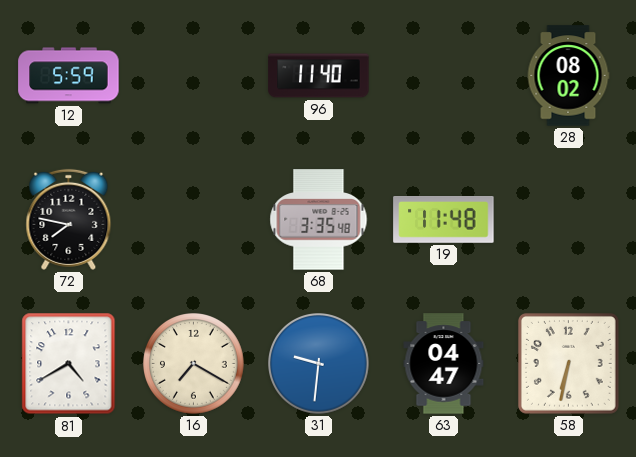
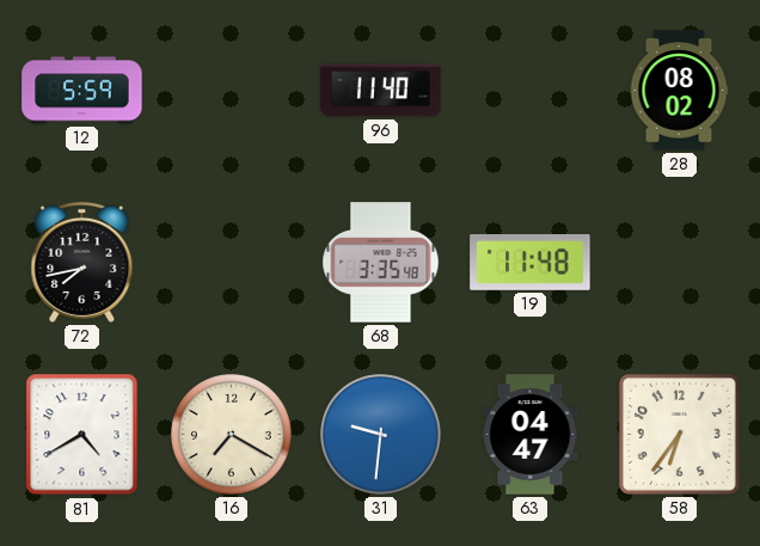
72: 7:47 -> 7:43
58: 6:32 -> 6:36
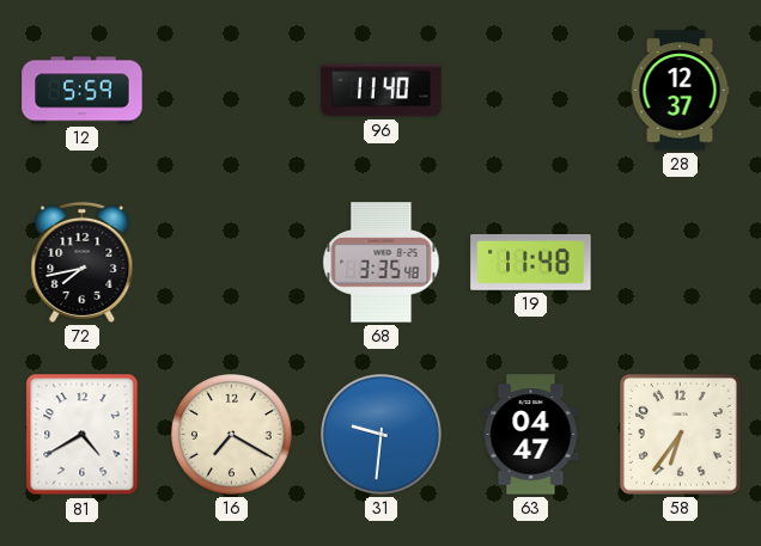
28: 08:02 -> 12:37
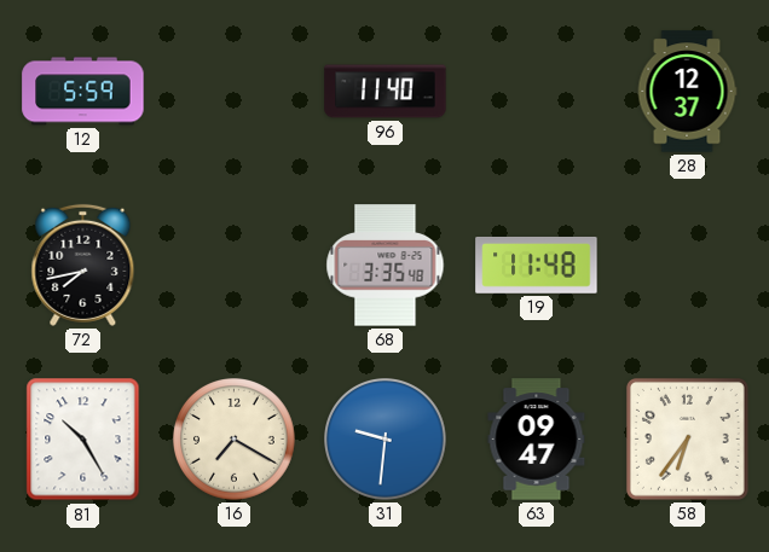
81: 4:40 -> 10:25
63: 04:47 -> 09:47
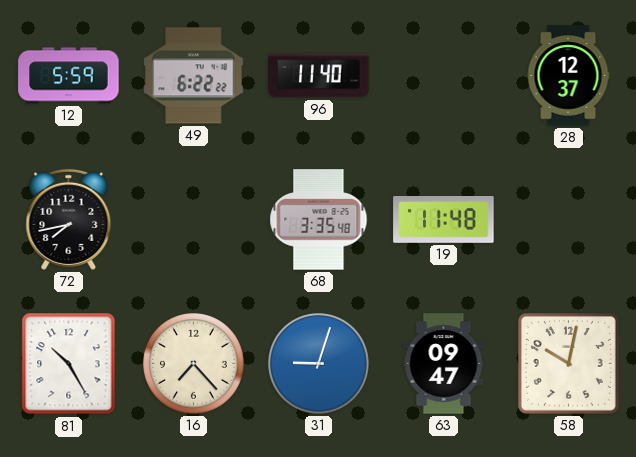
49: none -> 6:22
16: 7:20 -> 7:23
31: 9:31 -> 9:03
58: 6:36 -> 10:02
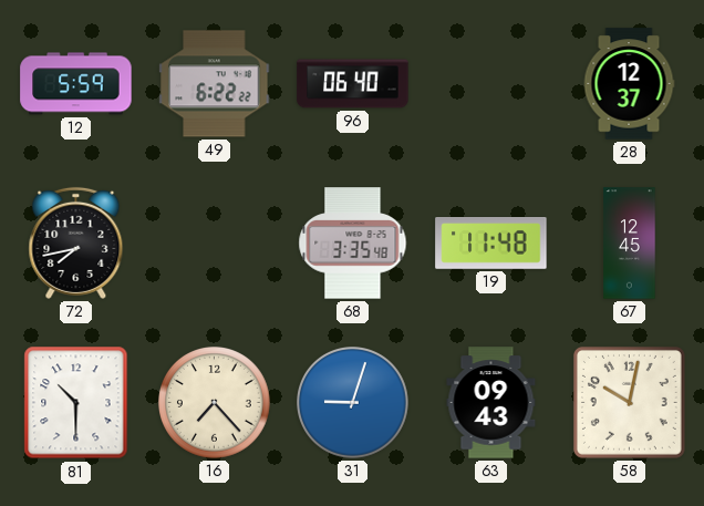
96: 11:40 -> 06:40
67: none -> 12:45
81: 10:25 -> 10:30
63: 09:47 -> 09:43
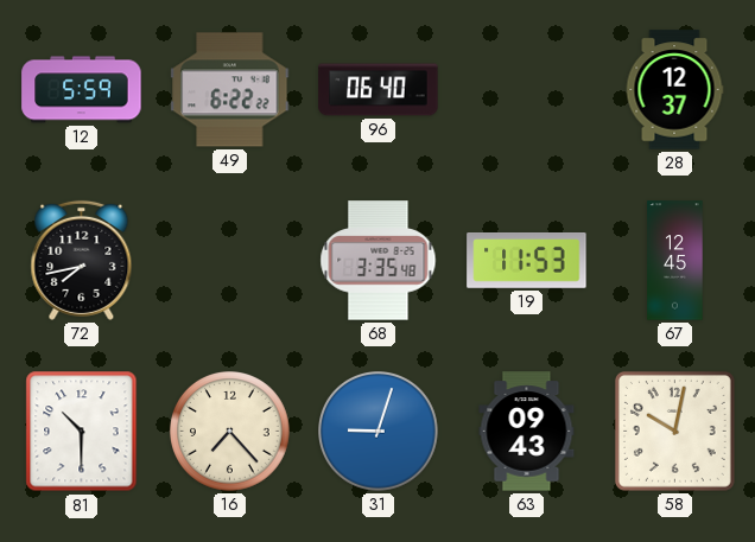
19: 11:48 -> 11:53
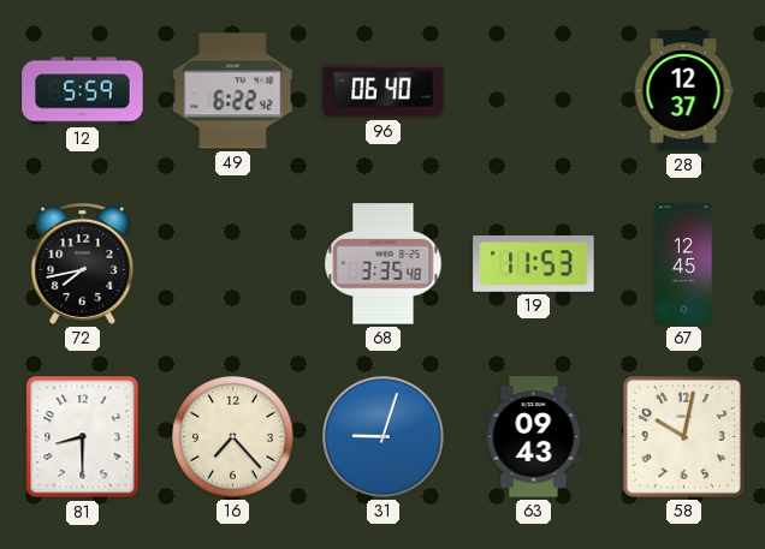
49: 6:22:22 -> 6:22:42
81: 10:30 -> 8:30
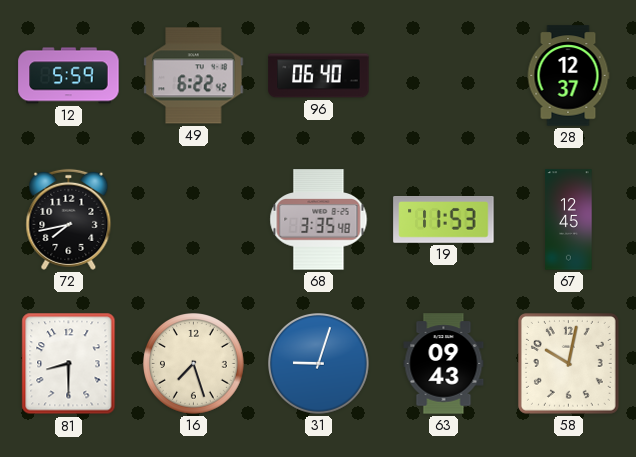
16: 7:23 -> 7:27
